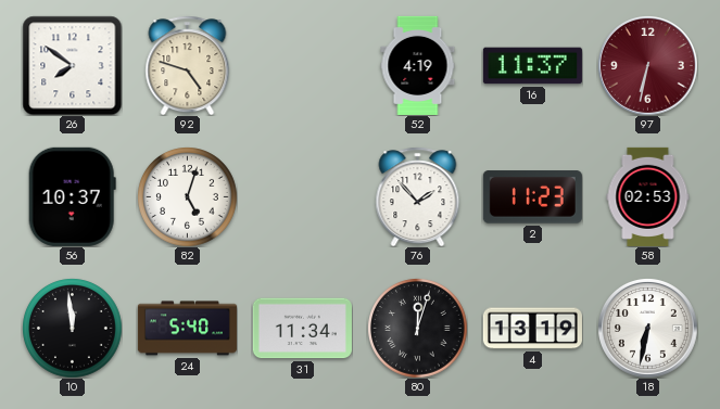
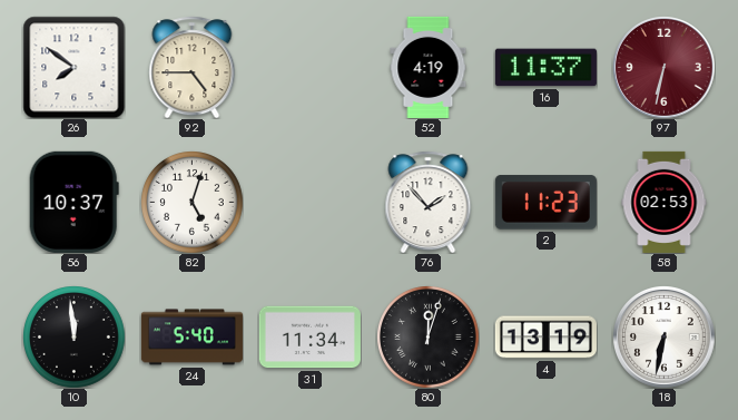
92: 4:48 -> 4:45
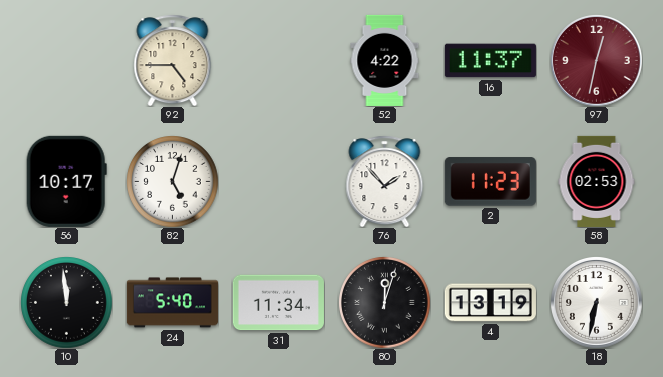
26: 7:51 -> none
52: 4:19 -> 4:22
97: 6:32 -> 12:32
56: 10:37 -> 10:17
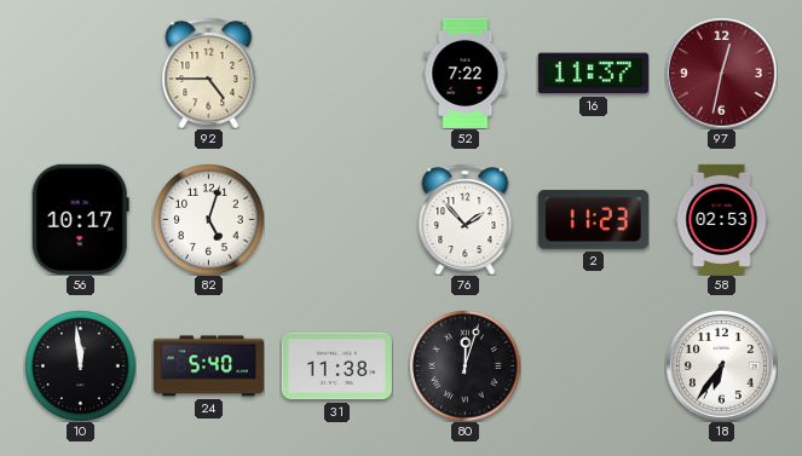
52: 4:22 -> 7:22
31: 11:34 -> 11:38
4: 13:19 -> none
18: 6:32 -> 6:36
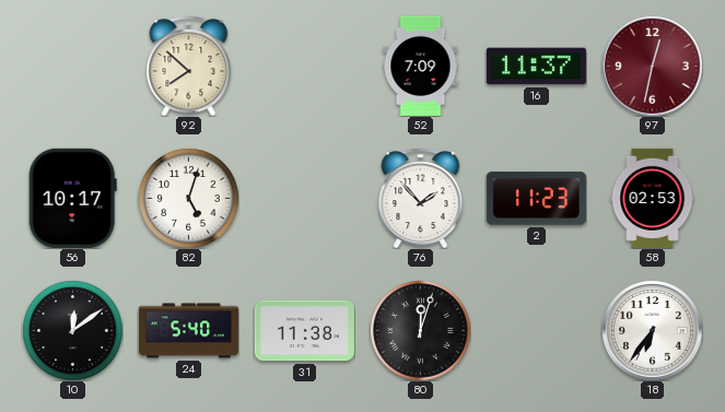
92: 4:45 -> 7:52
52: 7:22 -> 7:09
10: 11:59 -> 12:09
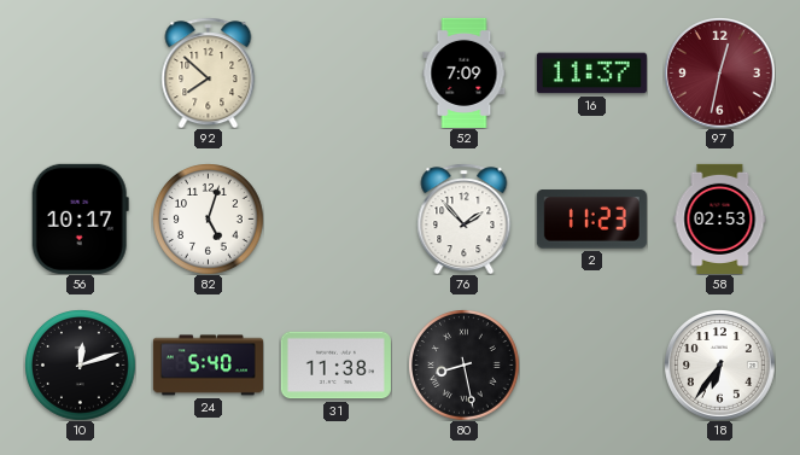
10: 12:09 -> 12:12
80: 12:03 -> 8:28
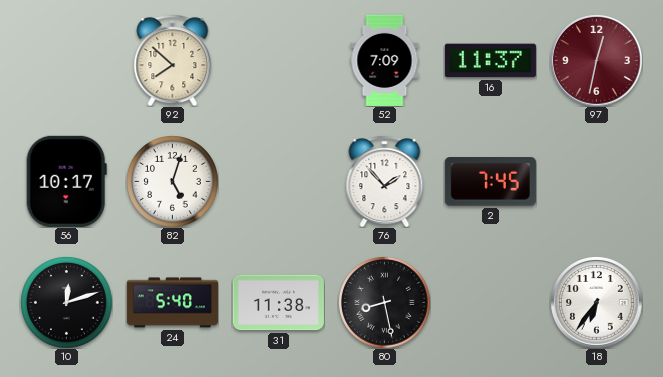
2: 11:23 -> 7:45
58: 02:53 -> none
